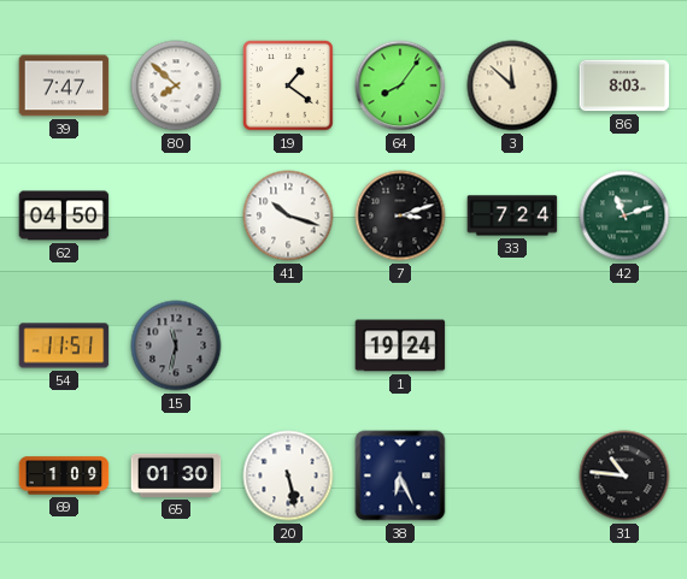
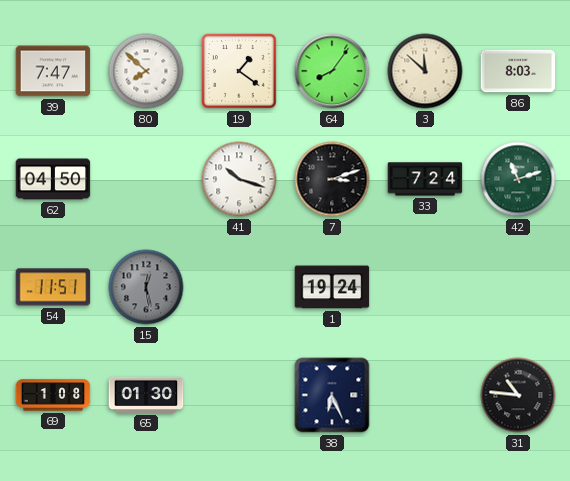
15: 11:32 -> 12:28
69: 1:09 -> 1:08
20: 5:28 -> none
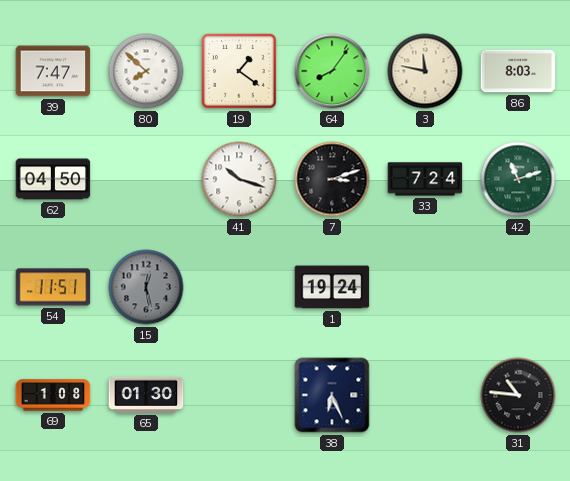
3: 11:52 -> 11:47
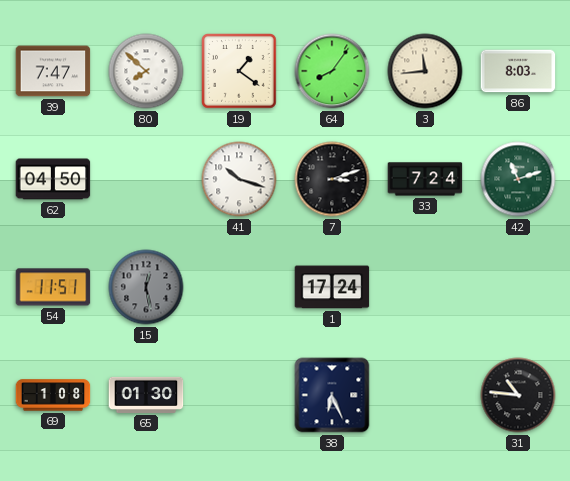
3: 11:47 -> 11:44
1: 19:24 -> 17:24
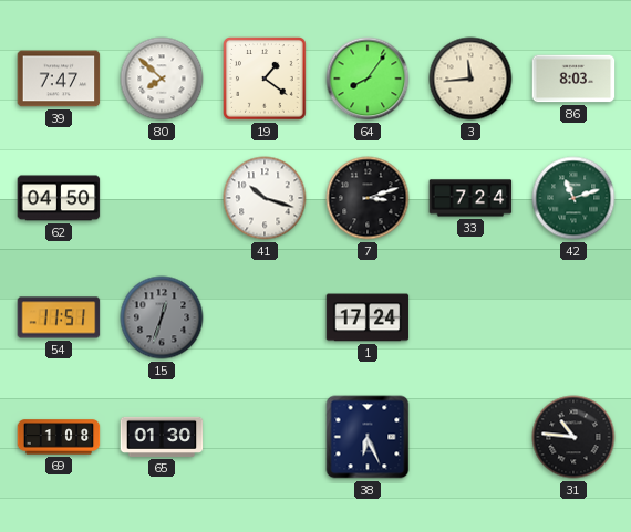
15: 12:28 -> 12:33
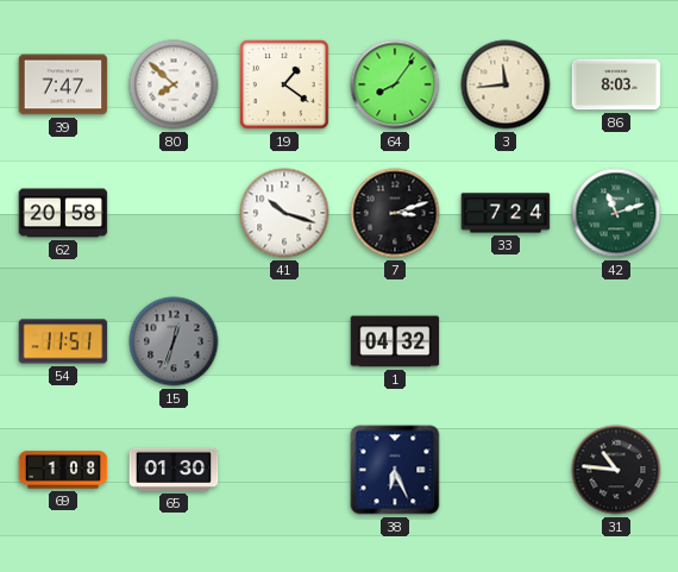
62: 04:50 -> 20:58
1: 17:24 -> 04:32
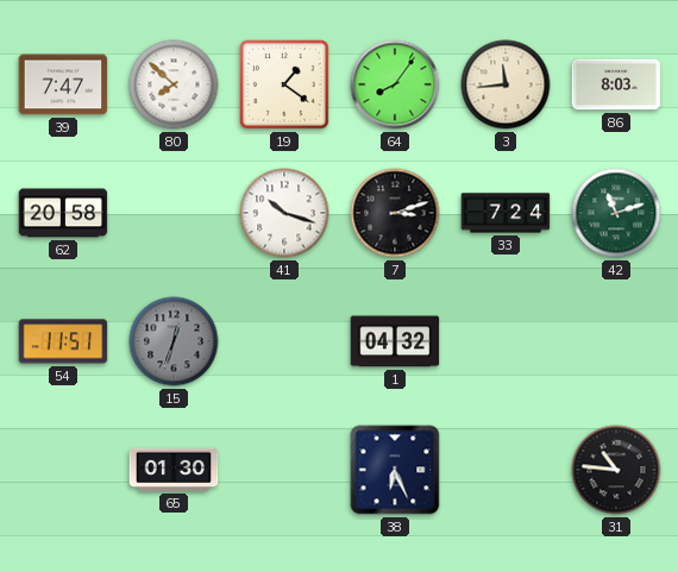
69: 1:08 -> none
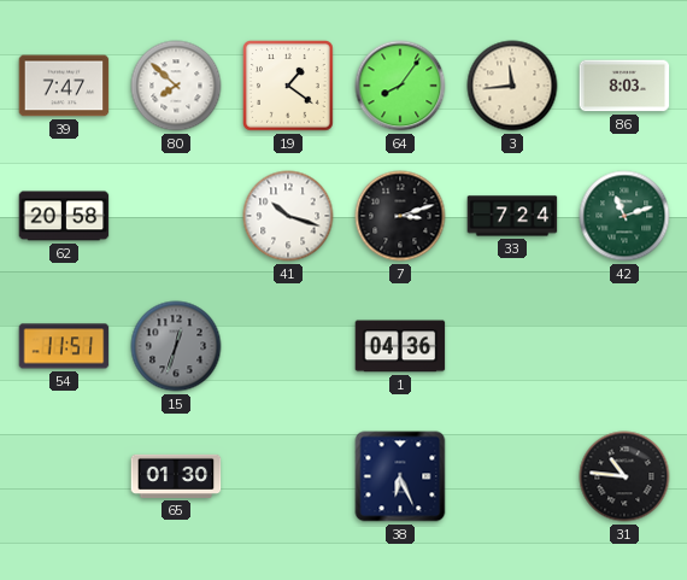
1: 04:32 -> 04:36
